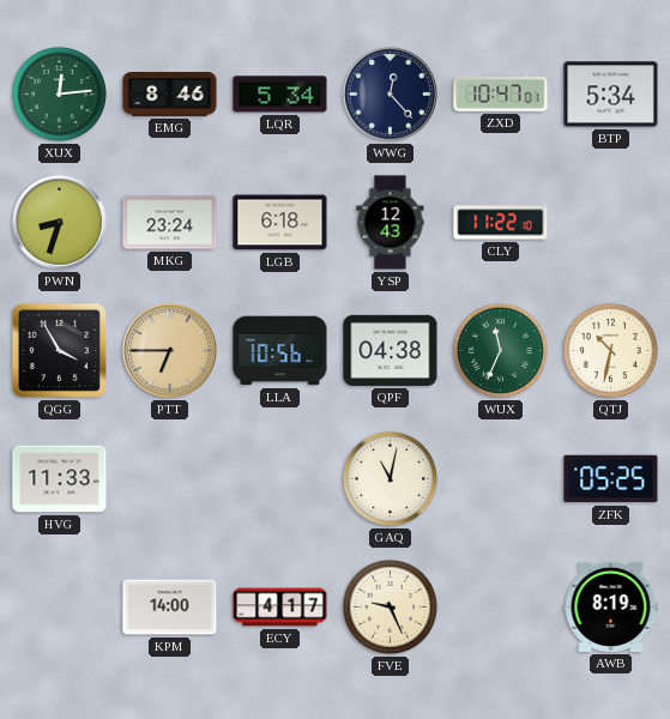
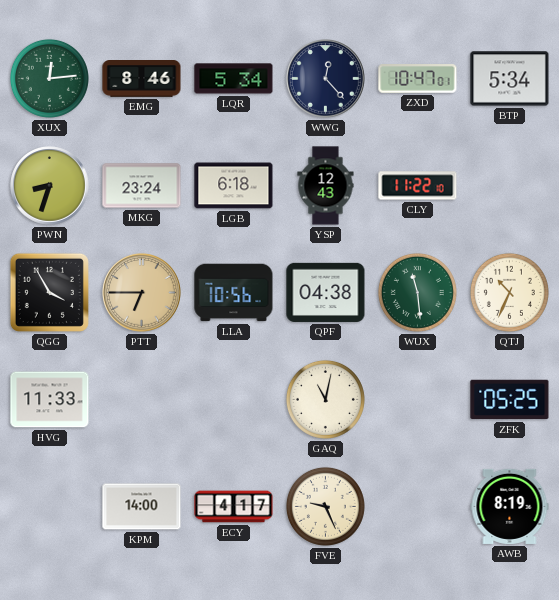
WUX: 11:34 -> 11:29
QTJ: 10:32 -> 10:34
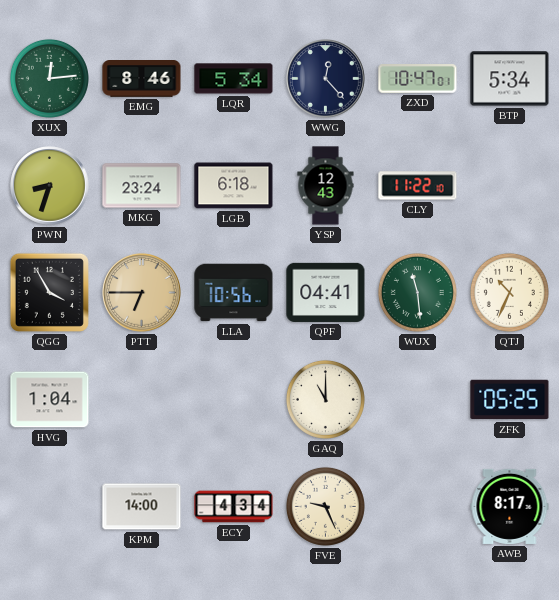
QPF: 04:38 -> 04:41
HVG: 11:33 -> 1:04
GAQ: 11:02 -> 11:00
ECY: 4:17 -> 4:34
AWB: 8:19 -> 8:17
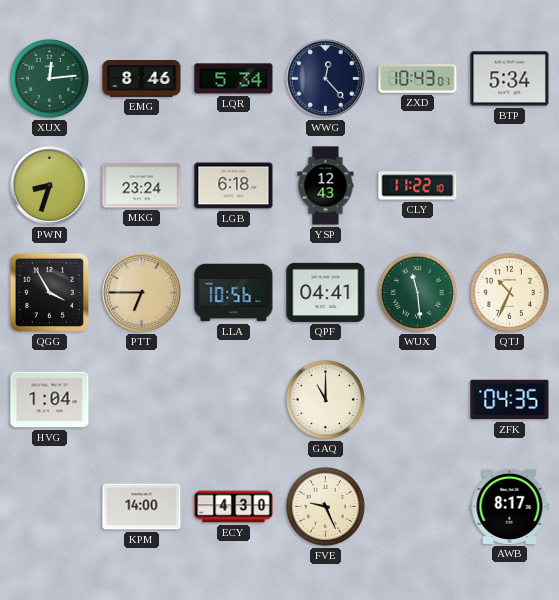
ZXD: 10:47 -> 10:43
ZFK: 05:25 -> 04:35
ECY: 4:34 -> 4:30
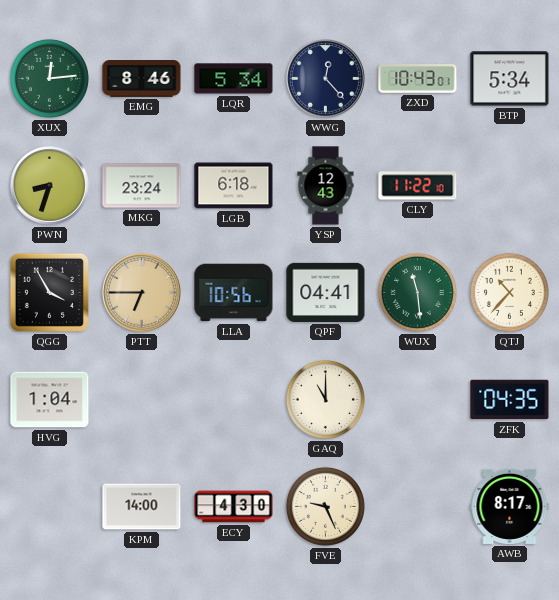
QTJ: 10:34 -> 10:37
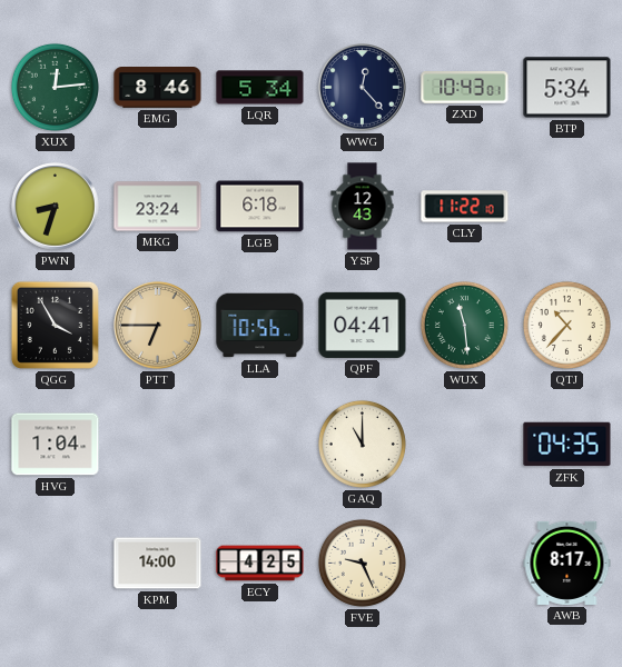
ECY: 4:30 -> 4:25
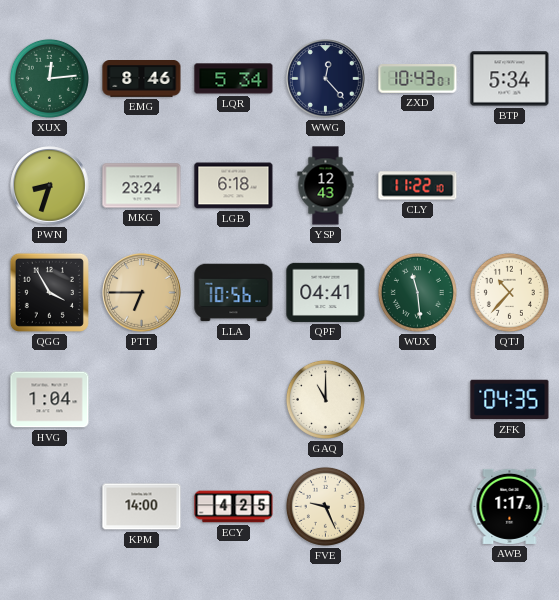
AWB: 8:17 -> 1:17
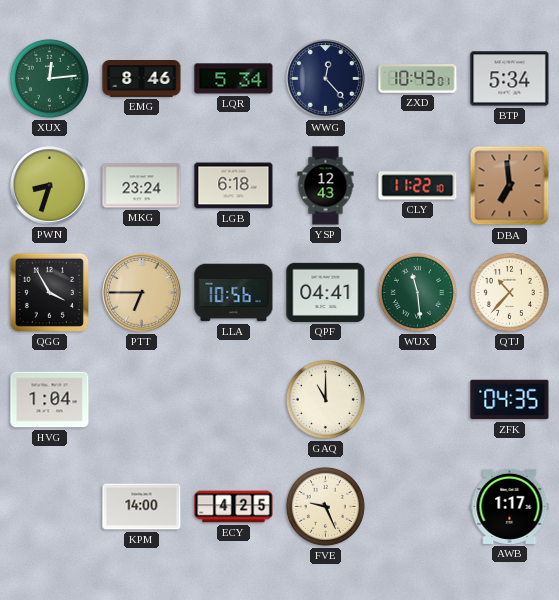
DBA: none -> 6:59
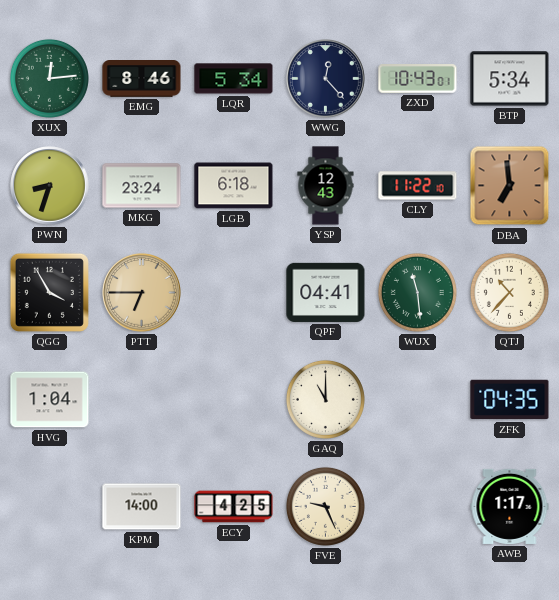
LLA: 10:56 -> none
